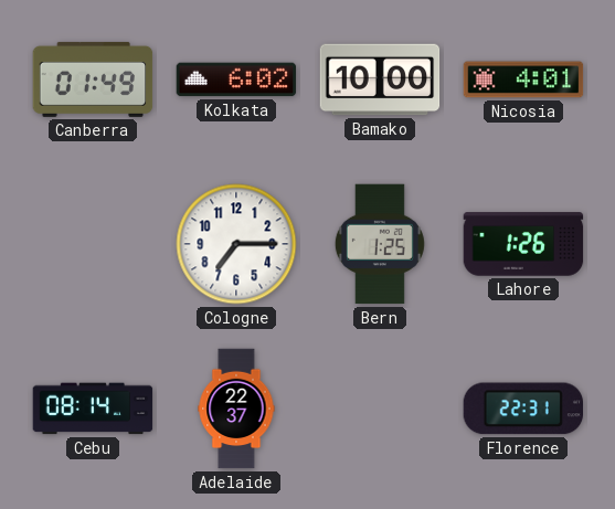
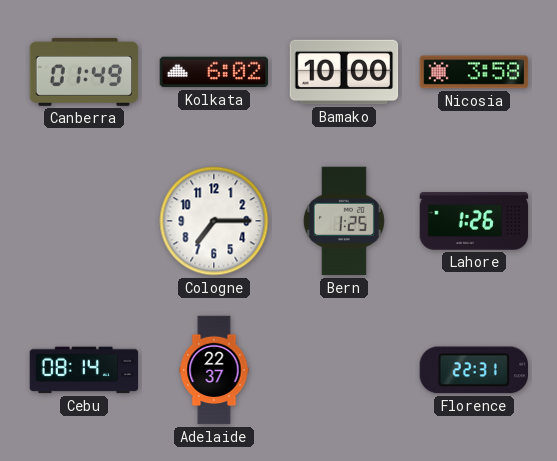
Nicosia: 4:01 -> 3:58
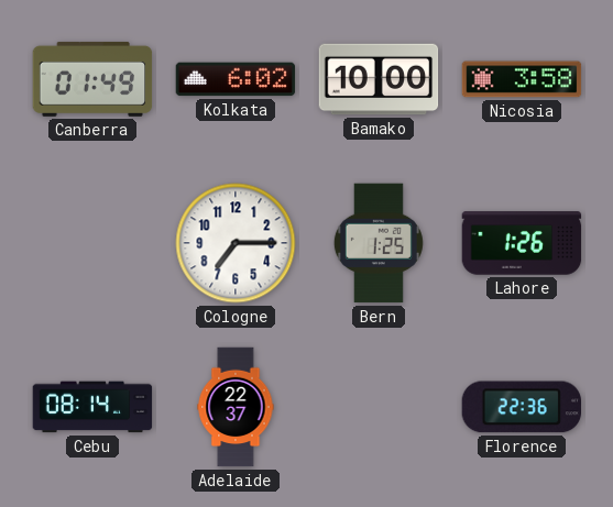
Florence: 22:31 -> 22:36
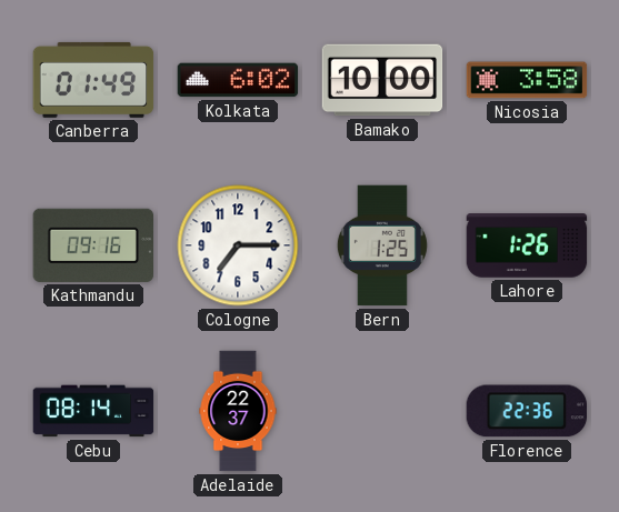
Kathmandu: none -> 09:16
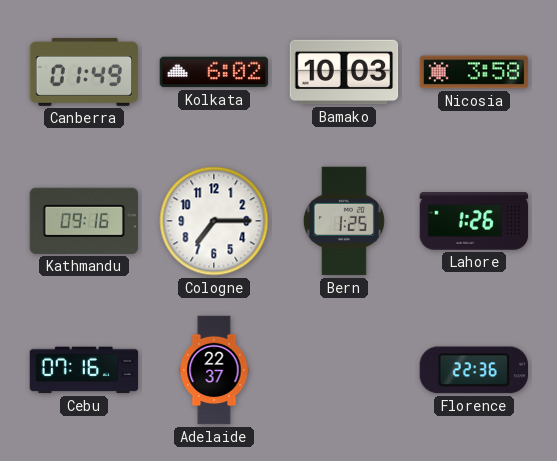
Bamako: 10:00 -> 10:03
Cebu: 08:14 -> 07:16
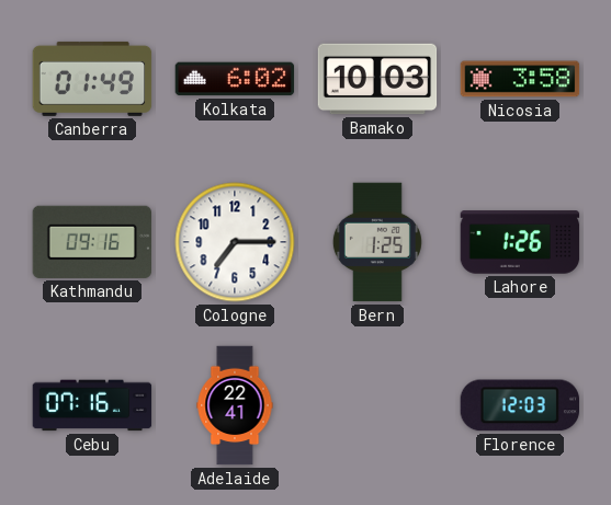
Adelaide: 22:37 -> 22:41
Florence: 22:36 -> 12:03
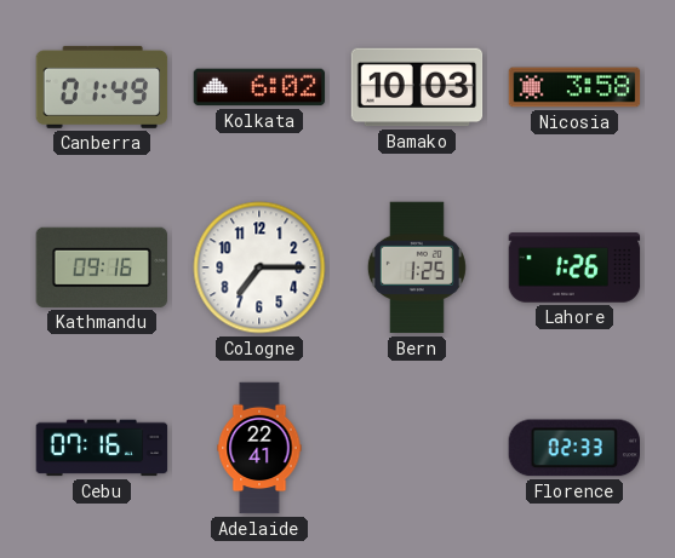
Florence: 12:03 -> 02:33
